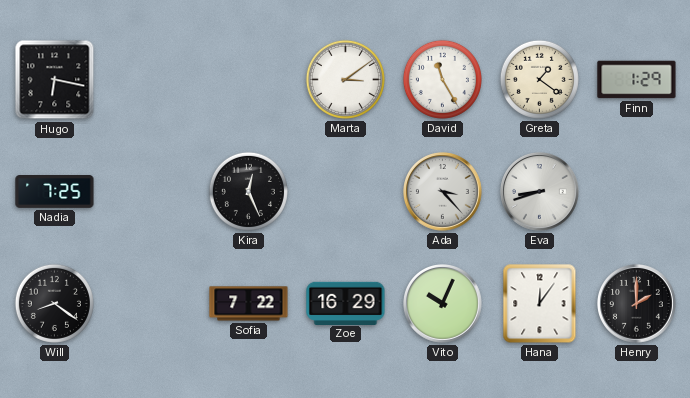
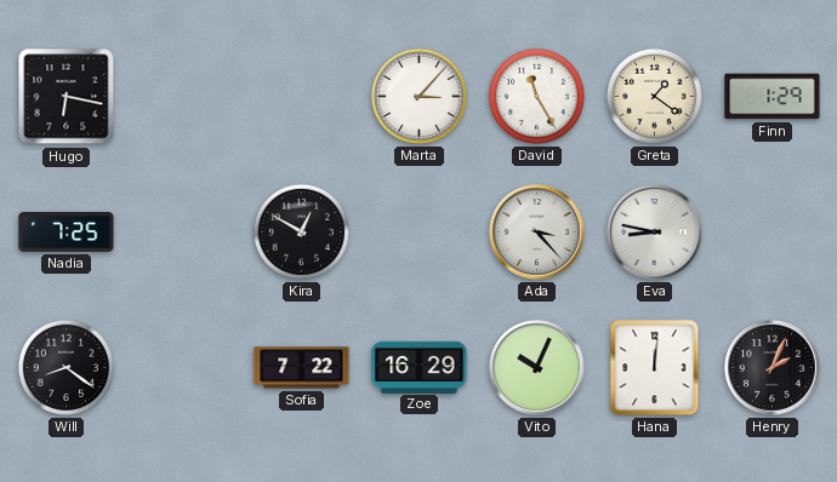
Marta: 3:09 -> 3:07
Kira: 12:26 -> 12:50
Eva: 8:42 -> 8:47
Hana: 12:06 -> 12:01
Henry: 2:00 -> 2:04
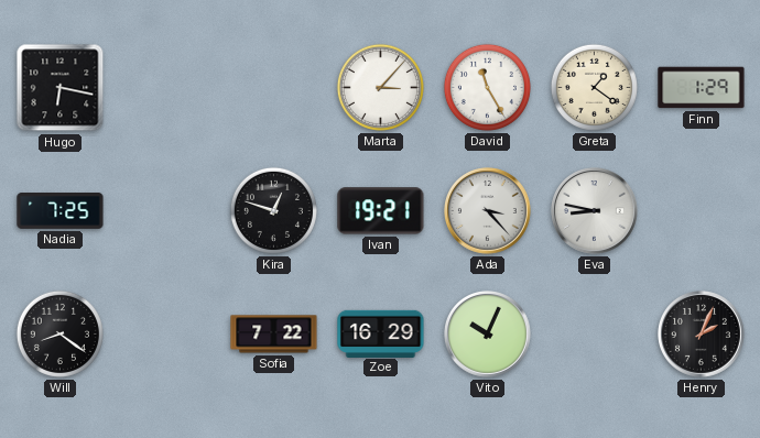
Kira: 12:50 -> 12:48
Ivan: none -> 19:21
Hana: 12:01 -> none
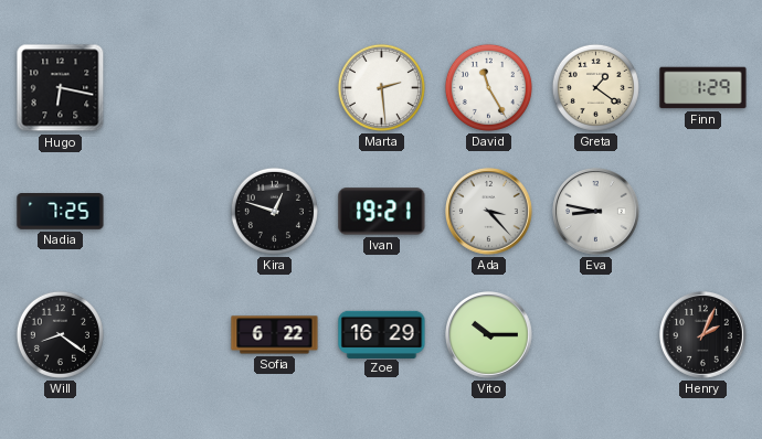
Marta: 3:07 -> 2:29
Sofia: 7:22 -> 6:22
Vito: 10:04 -> 10:15
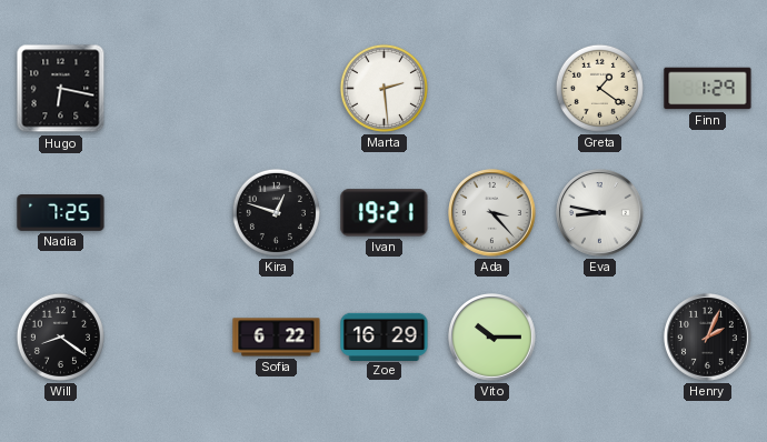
David: 11:25 -> none
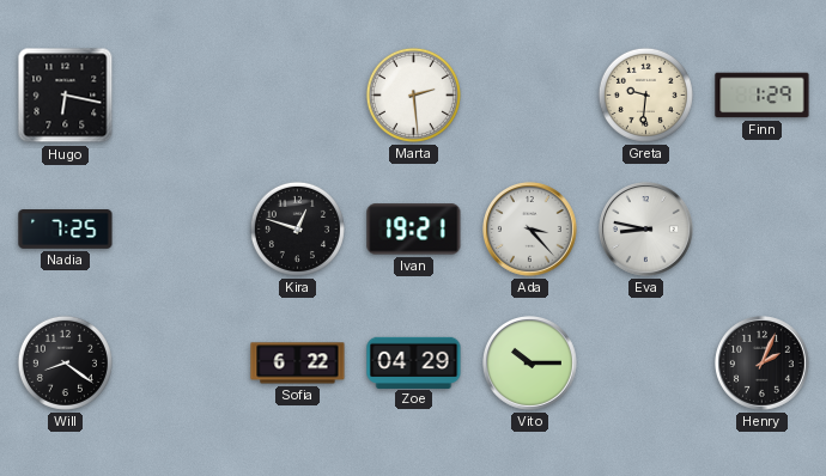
Greta: 1:21 -> 9:31
Zoe: 16:29 -> 04:29
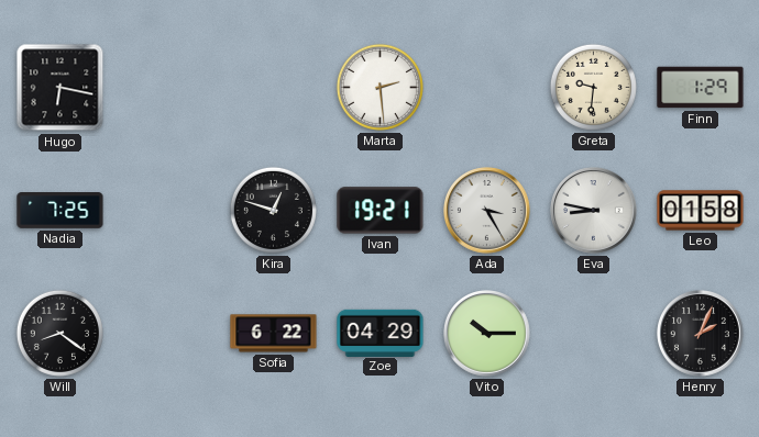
Ada: 3:23 -> 3:25
Leo: none -> 01:58
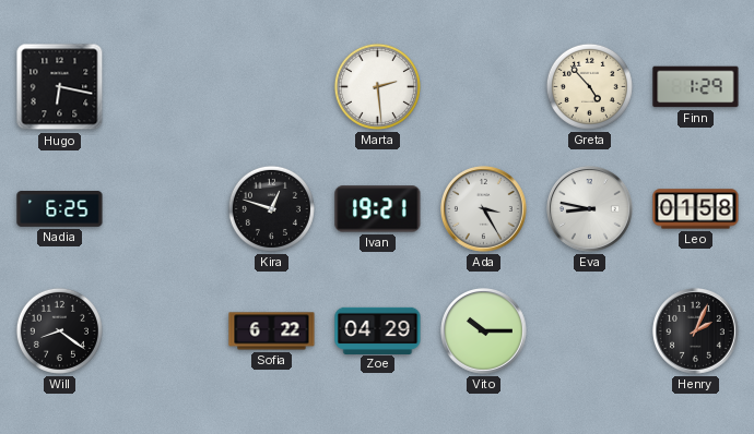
Greta: 9:31 -> 4:53
Nadia: 7:25 -> 6:25
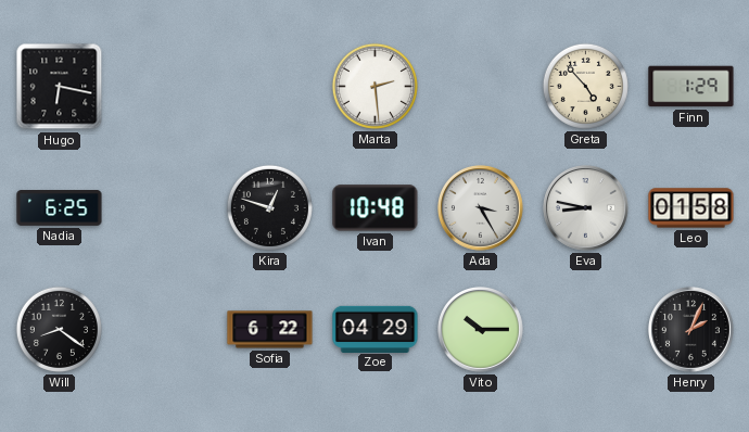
Ivan: 19:21 -> 10:48
